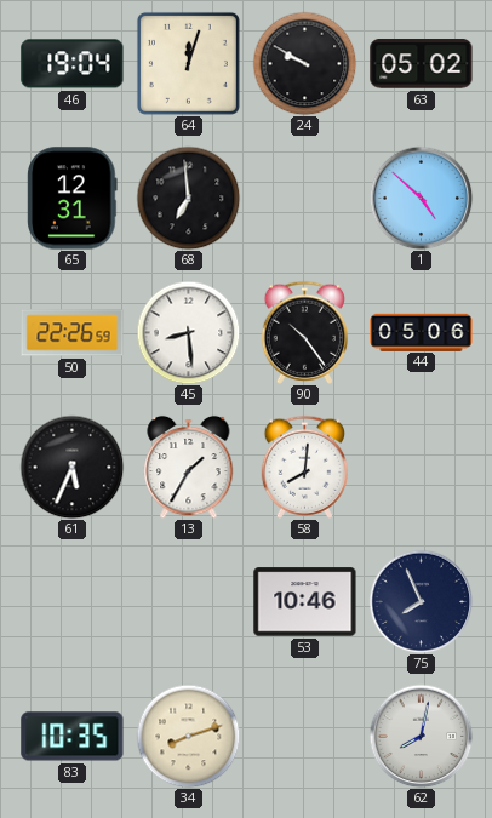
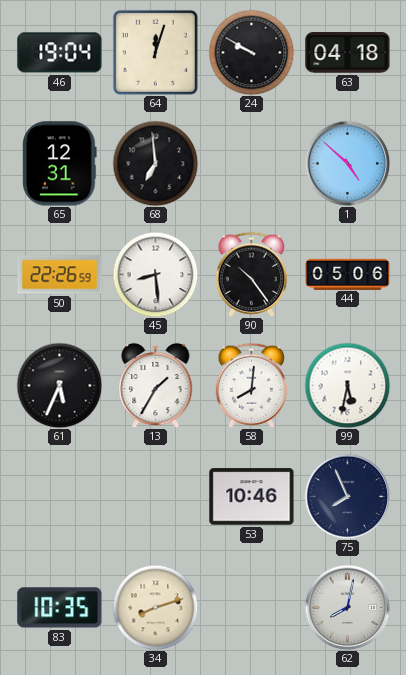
63: 05:02 -> 04:18
99: none -> 5:32
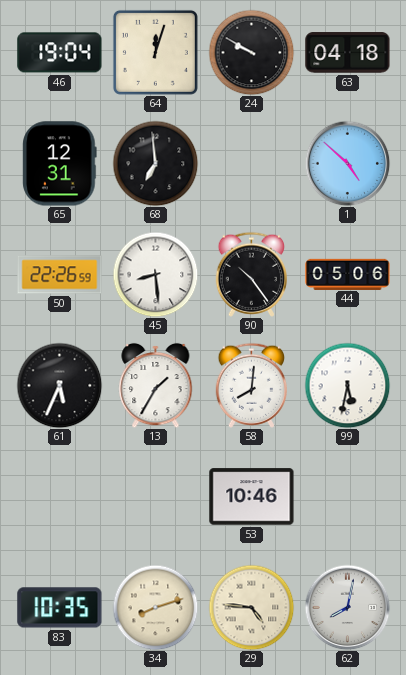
75: 7:56 -> none
29: none -> 4:46
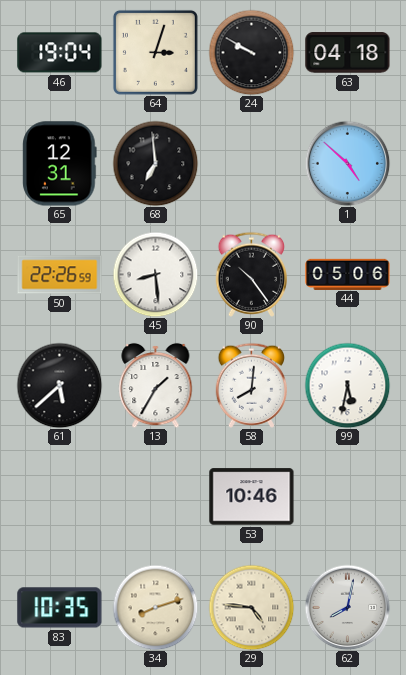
64: 12:03 -> 3:03
61: 5:34 -> 5:38
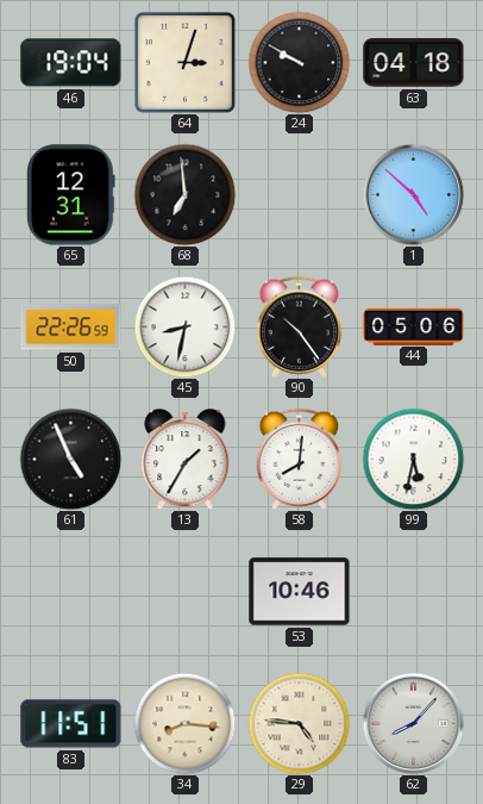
45: 8:29 -> 8:32
61: 5:38 -> 4:56
83: 10:35 -> 11:51
34: 8:12 -> 8:16
62: 8:02 -> 8:07
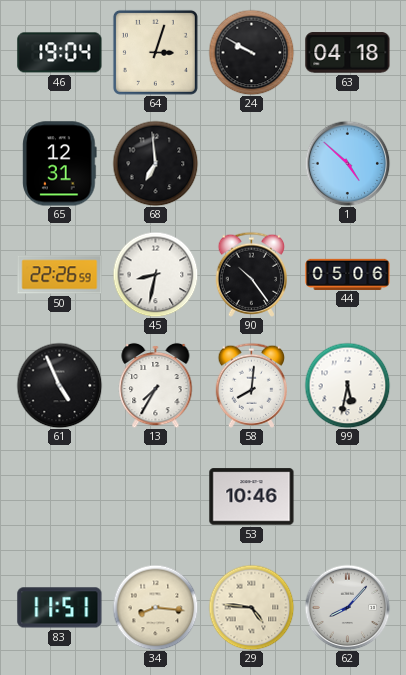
13: 1:35 -> 7:35
